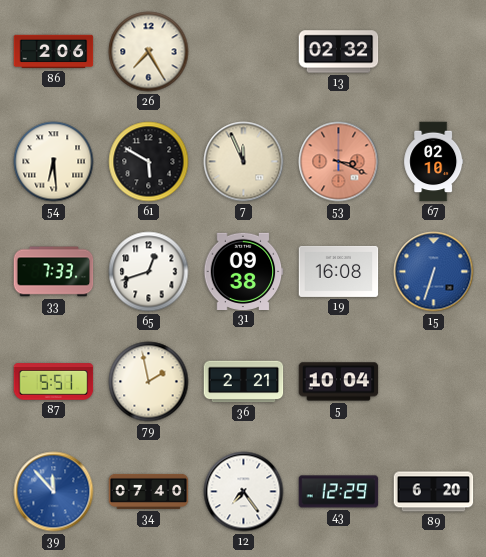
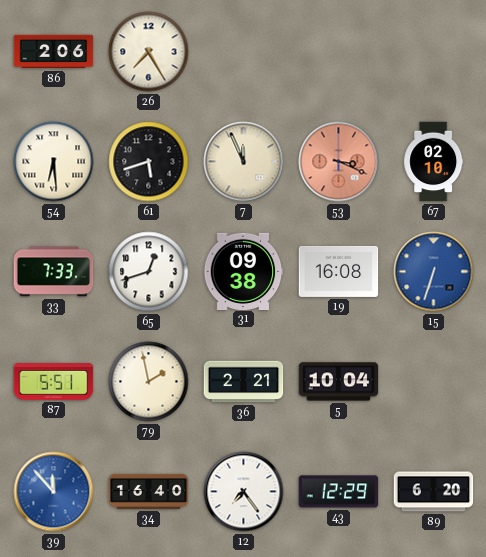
13: 02:32 -> none
61: 5:50 -> 5:42
34: 07:40 -> 16:40
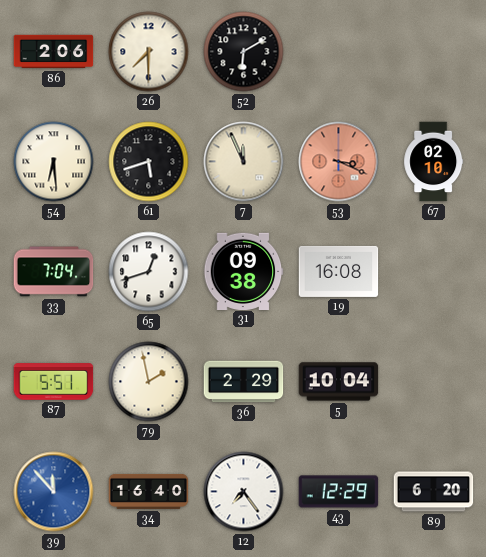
26: 7:25 -> 7:30
52: none -> 6:10
33: 7:33 -> 7:04
15: 6:33 -> none
36: 2:21 -> 2:29
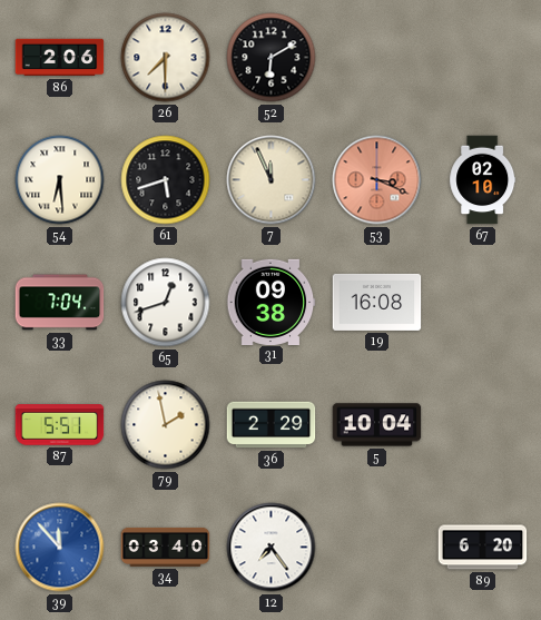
34: 16:40 -> 03:40
43: 12:29 -> none
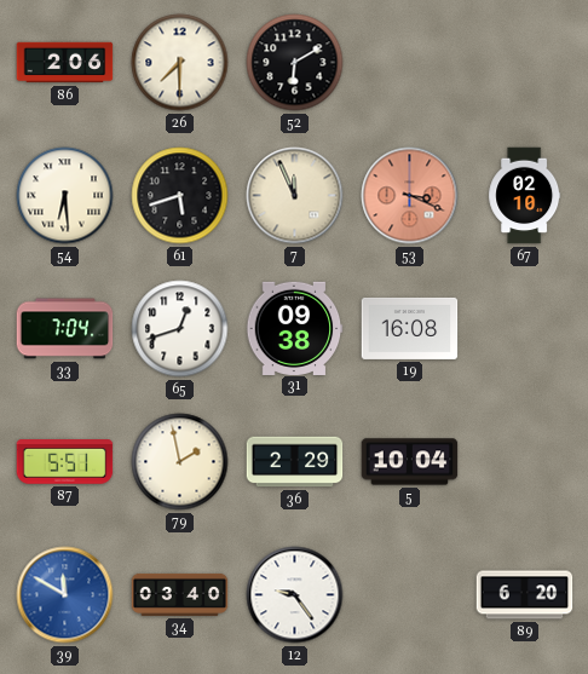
39: 11:53 -> 11:50
12: 7:24 -> 9:24
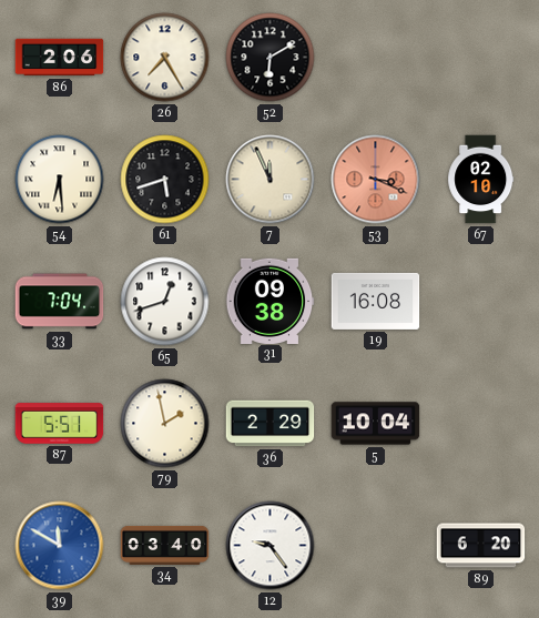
26: 7:30 -> 7:25
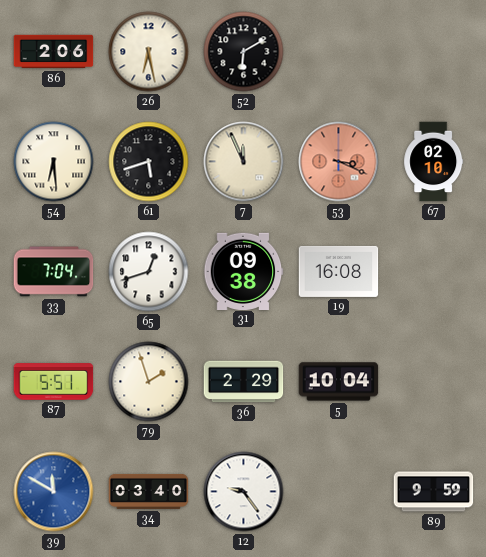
26: 7:25 -> 6:28
79: 1:58 -> 1:57
89: 6:20 -> 9:59
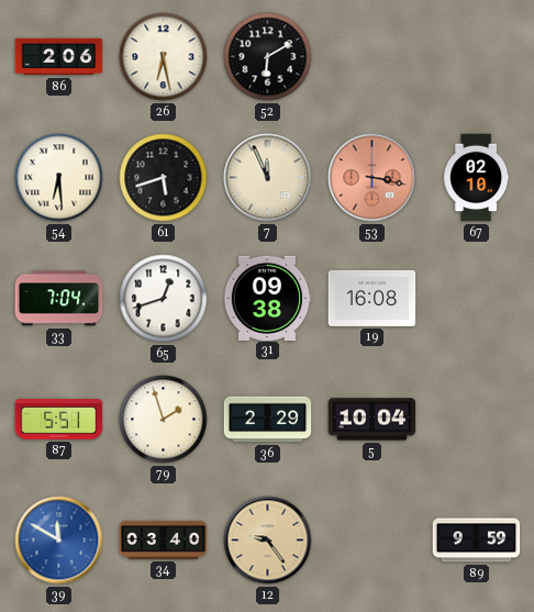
53: 3:19 -> 3:17
12 dial: white -> champagne
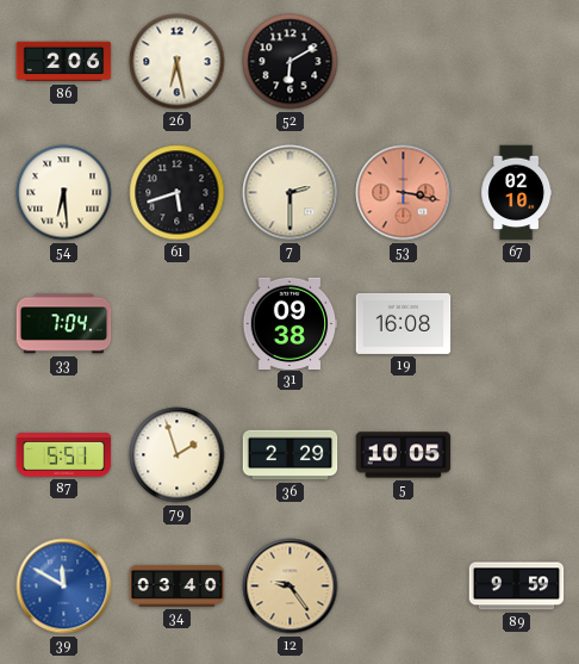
7: 11:56 -> 2:30
65: 12:42 -> none
5: 10:04 -> 10:05
